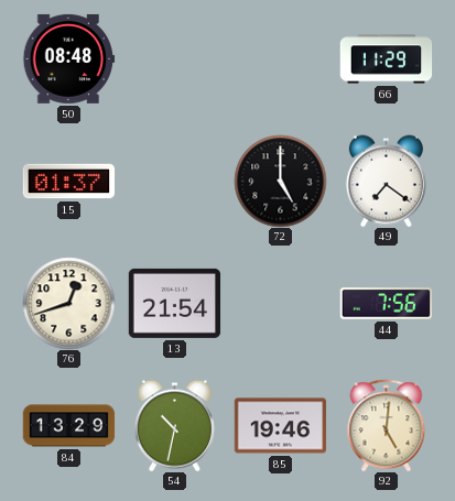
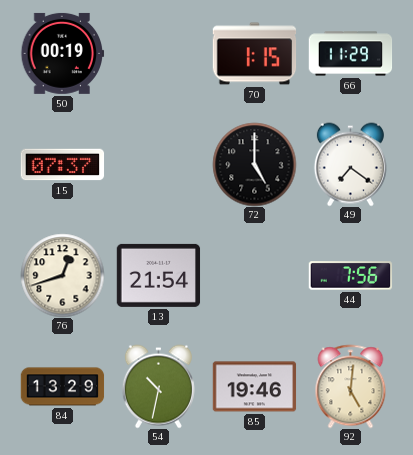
50: 08:48 -> 00:19
70: none -> 1:15
15: 01:37 -> 07:37
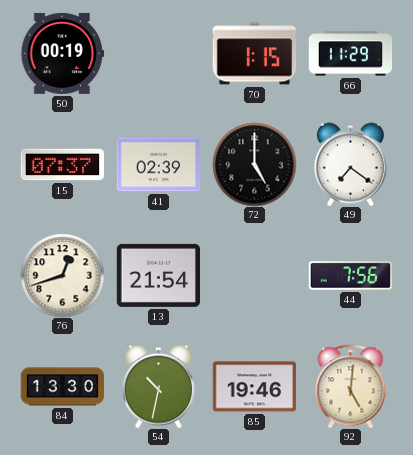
41: none -> 02:39
84: 13:29 -> 13:30
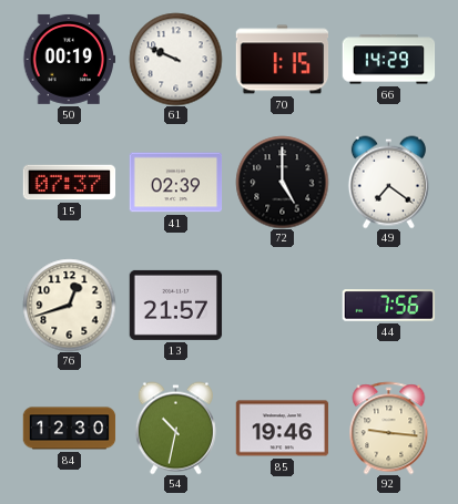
61: none -> 9:49
66: 11:29 -> 14:29
13: 21:54 -> 21:57
84: 13:30 -> 12:30
92: 5:01 -> 9:16
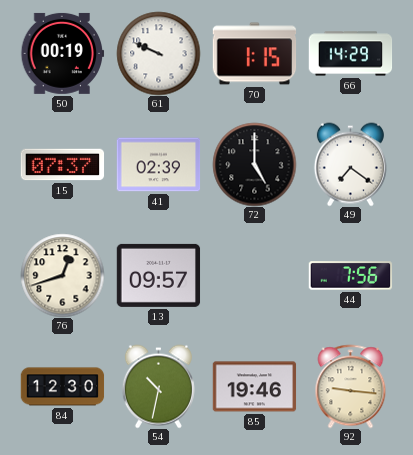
13: 21:57 -> 09:57
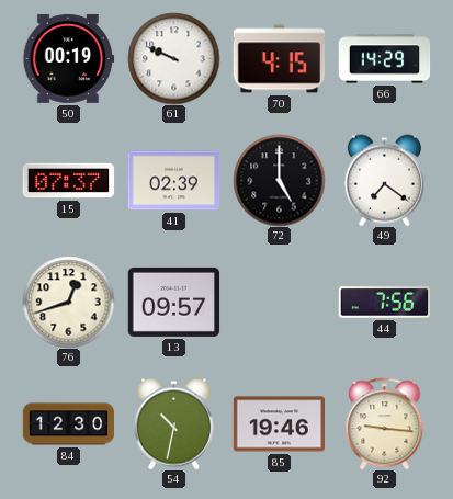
70: 1:15 -> 4:15
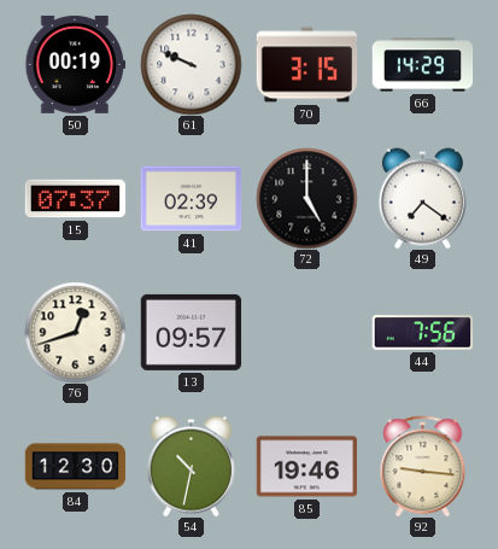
70: 4:15 -> 3:15
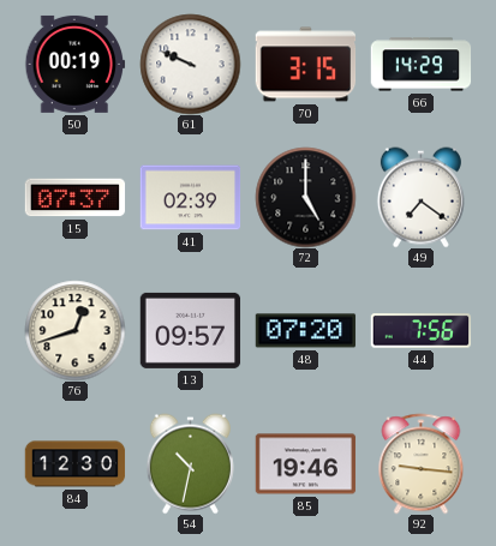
48: none -> 07:20
